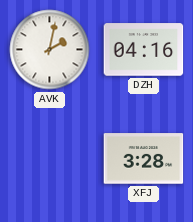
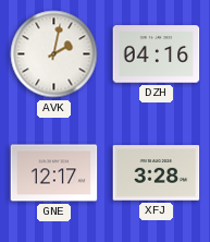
GNE: none -> 12:17
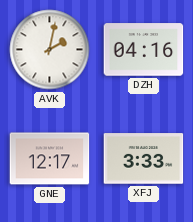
XFJ: 3:28 -> 3:33
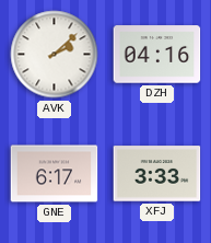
AVK: 2:02 -> 2:08
GNE: 12:17 -> 6:17
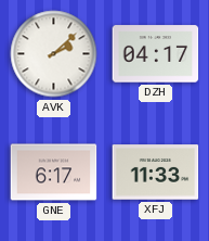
DZH: 04:16 -> 04:17
XFJ: 3:33 -> 11:33
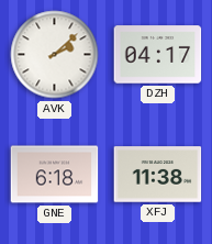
GNE: 6:17 -> 6:18
XFJ: 11:33 -> 11:38
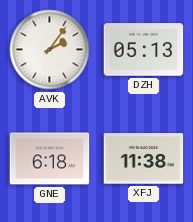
AVK: 2:08 -> 2:06
DZH: 04:17 -> 05:13
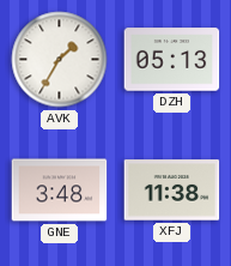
AVK: 2:06 -> 1:35
GNE: 6:18 -> 3:48
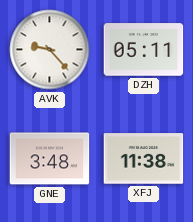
AVK: 1:35 -> 9:23
DZH: 05:13 -> 05:11
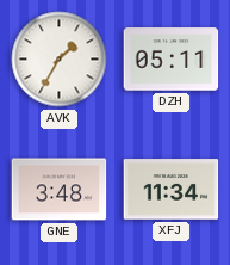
AVK: 9:23 -> 1:35
XFJ: 11:38 -> 11:34
